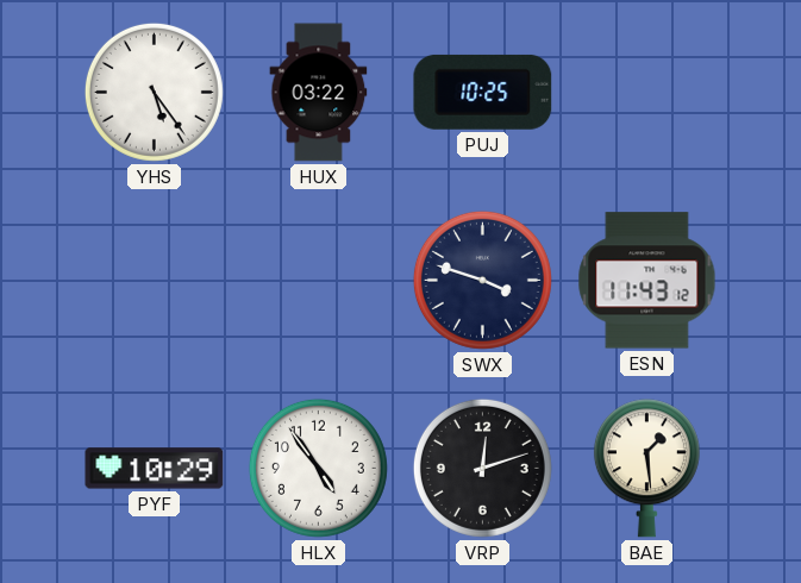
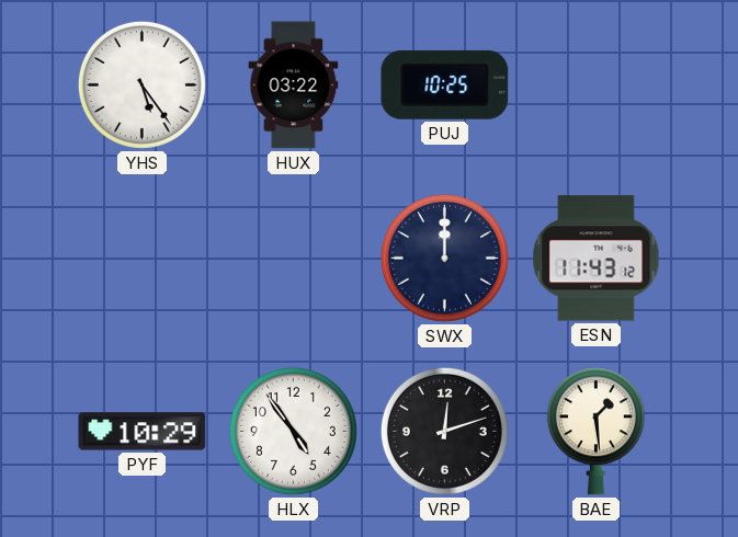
SWX: 3:48 -> 12:00
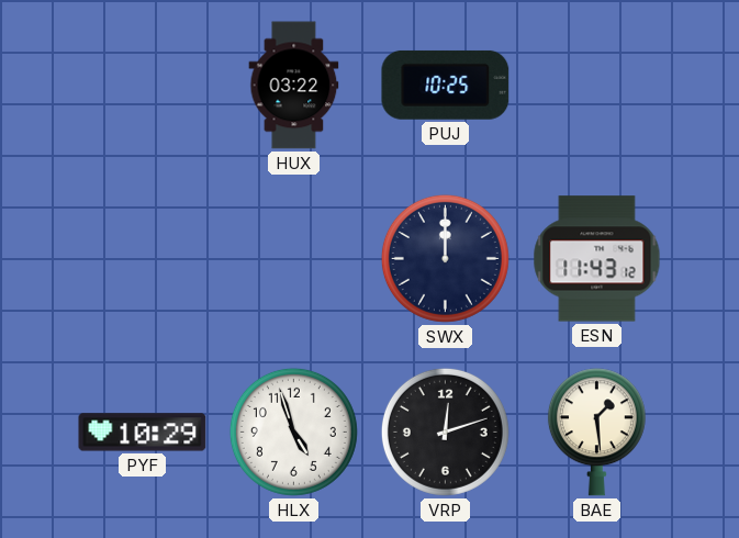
YHS: 5:24 -> none
HLX: 4:54 -> 4:57
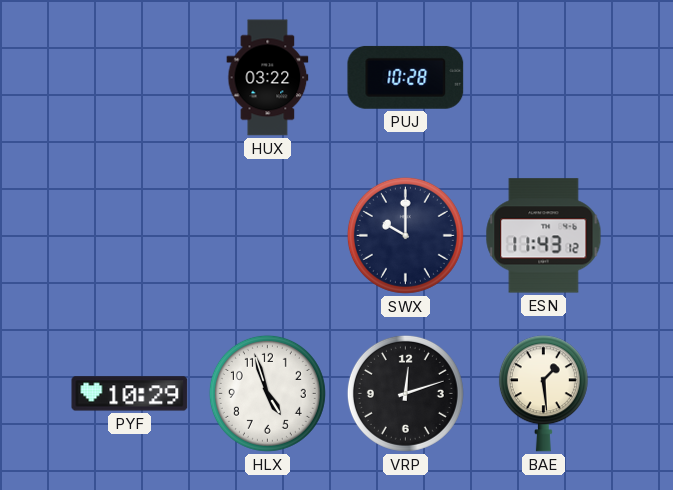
PUJ: 10:25 -> 10:28
SWX: 12:00 -> 10:00
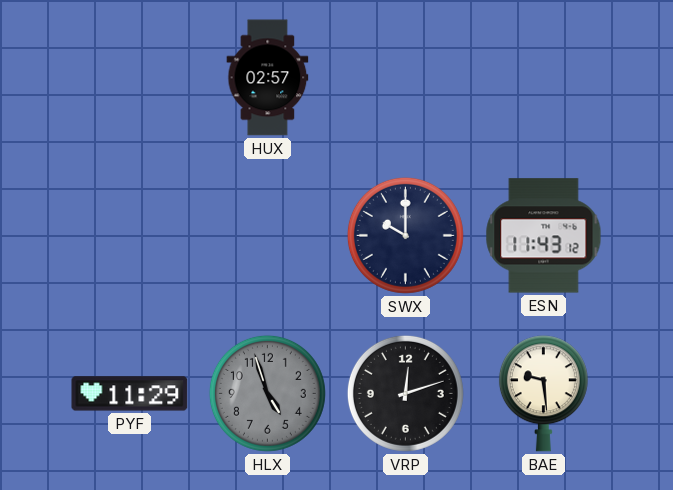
HUX: 03:22 -> 02:57
PUJ: 10:28 -> none
PYF: 10:29 -> 11:29
HLX dial: white -> grey
BAE: 1:29 -> 9:29
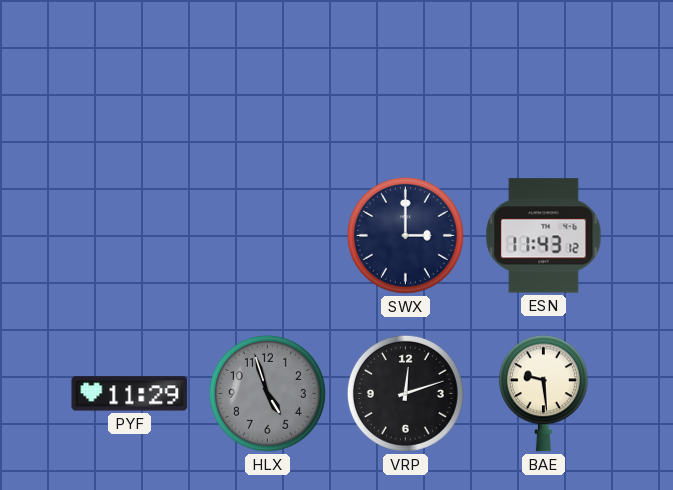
HUX: 02:57 -> none
SWX: 10:00 -> 3:00
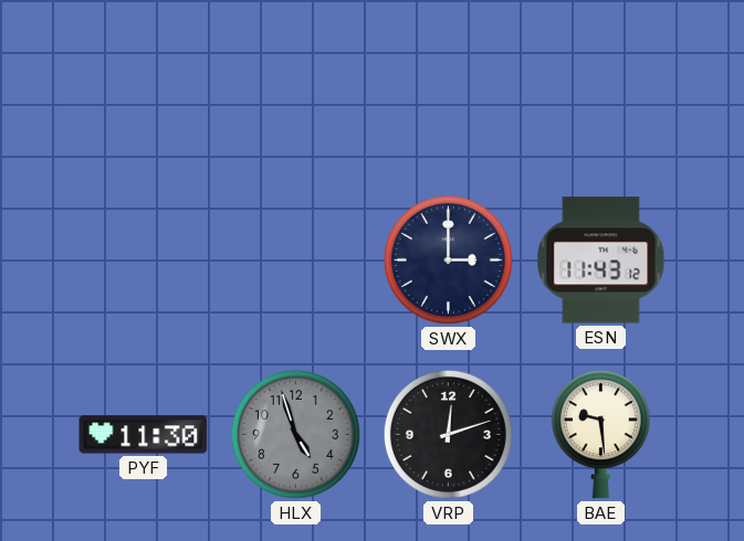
PYF: 11:29 -> 11:30
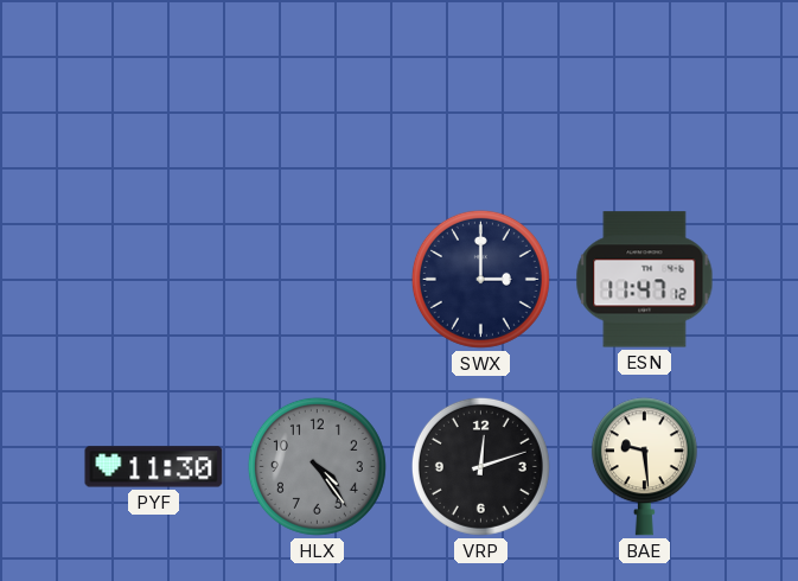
ESN: 11:43 -> 11:47
HLX: 4:57 -> 4:24
